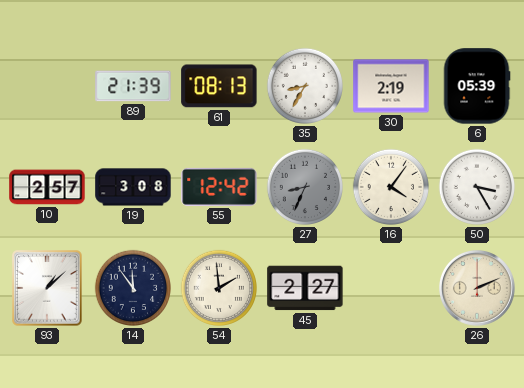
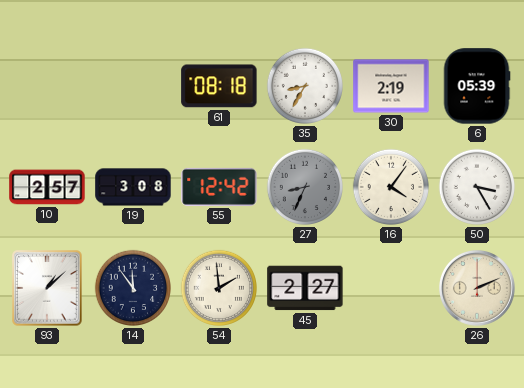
89: 21:39 -> none
61: 08:13 -> 08:18
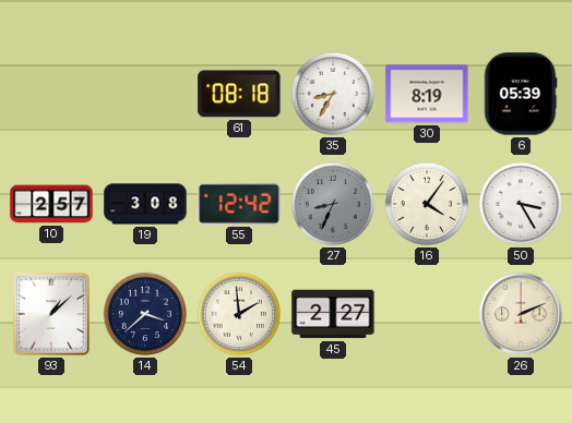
30: 2:19 -> 8:19
14: 11:54 -> 3:38
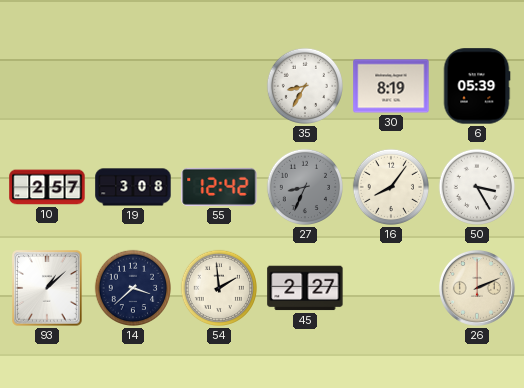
61: 08:18 -> none
16: 4:06 -> 8:06
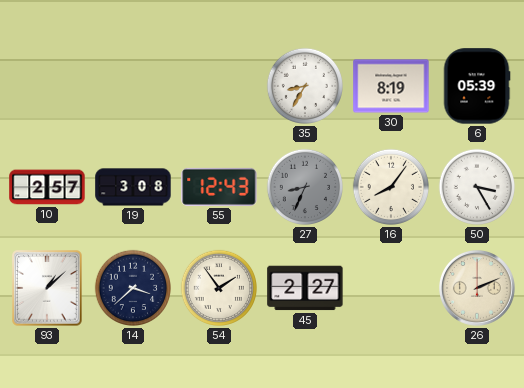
55: 12:42 -> 12:43
54: 1:59 -> 1:54
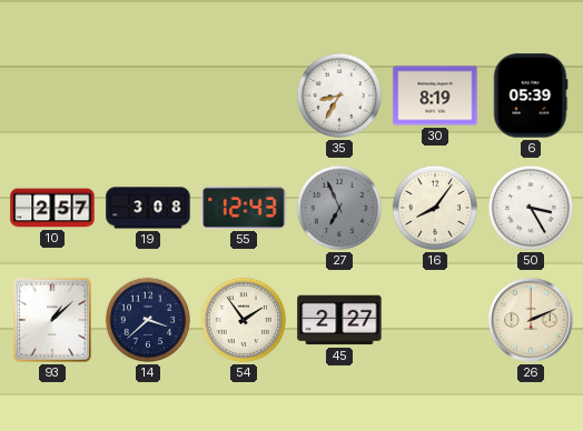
27: 8:34 -> 6:56
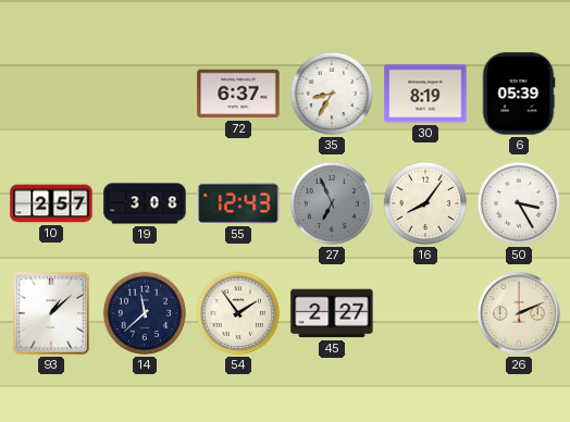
72: none -> 6:37
14: 3:38 -> 11:38
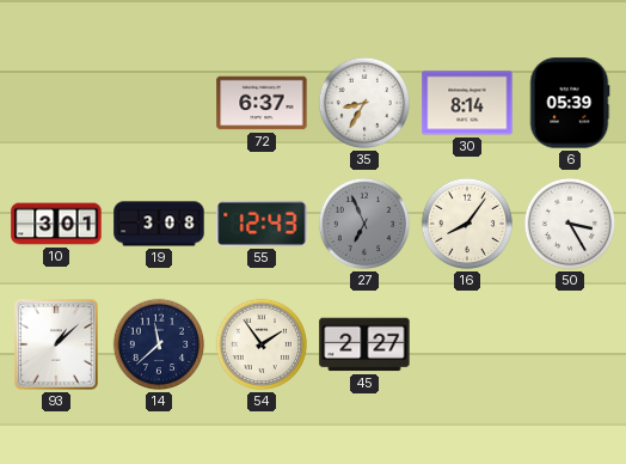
30: 8:19 -> 8:14
10: 2:57 -> 3:01
26: 2:11 -> none
